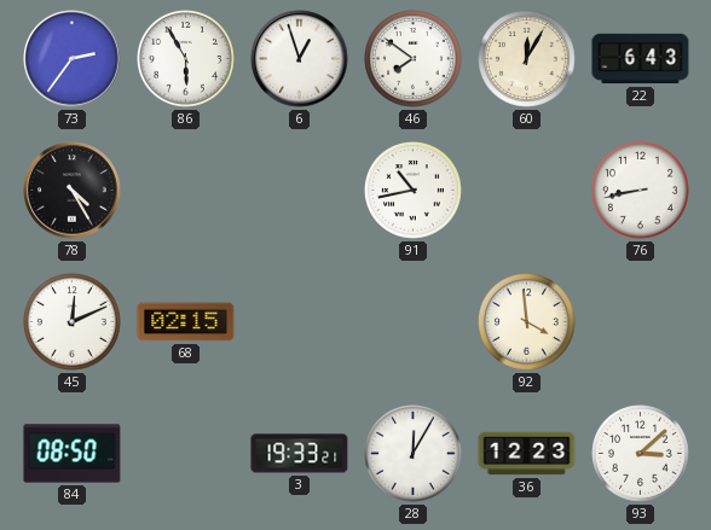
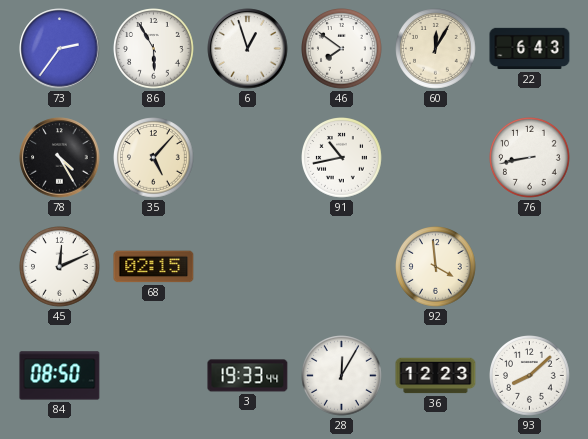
35: none -> 5:07
3: 19:33:21 -> 19:33:44
93: 3:08 -> 8:08
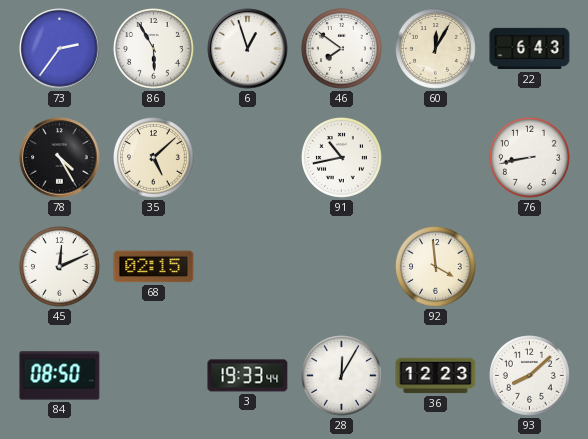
35: 5:07 -> 5:08
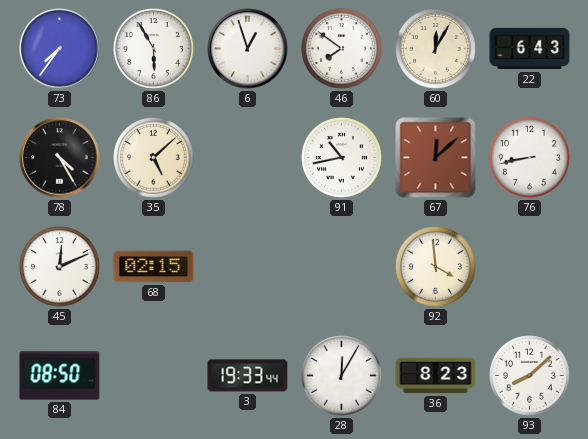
73: 2:36 -> 7:36
67: none -> 12:08
36: 12:23 -> 8:23
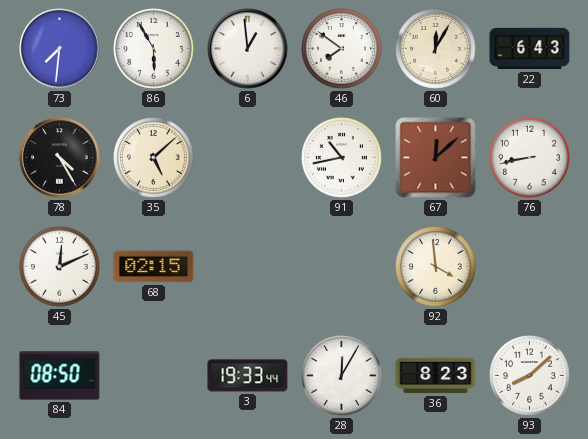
73: 7:36 -> 7:31
6: 12:57 -> 12:59
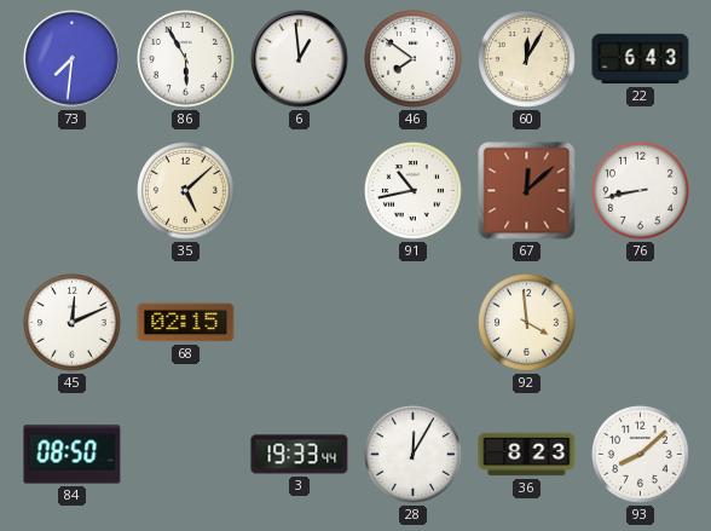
78: 4:25 -> none
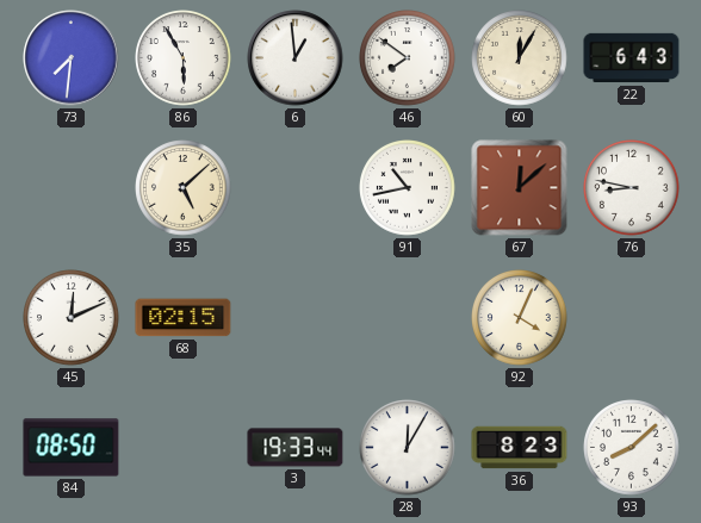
76: 8:43 -> 8:47
92: 3:59 -> 4:04
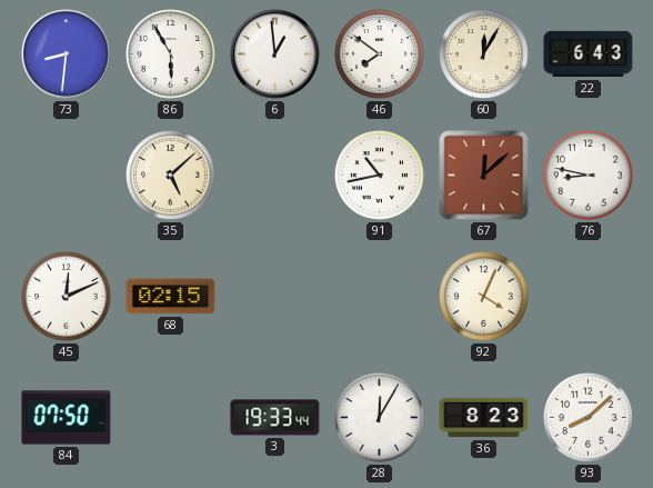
73: 7:31 -> 8:31
84: 08:50 -> 07:50
